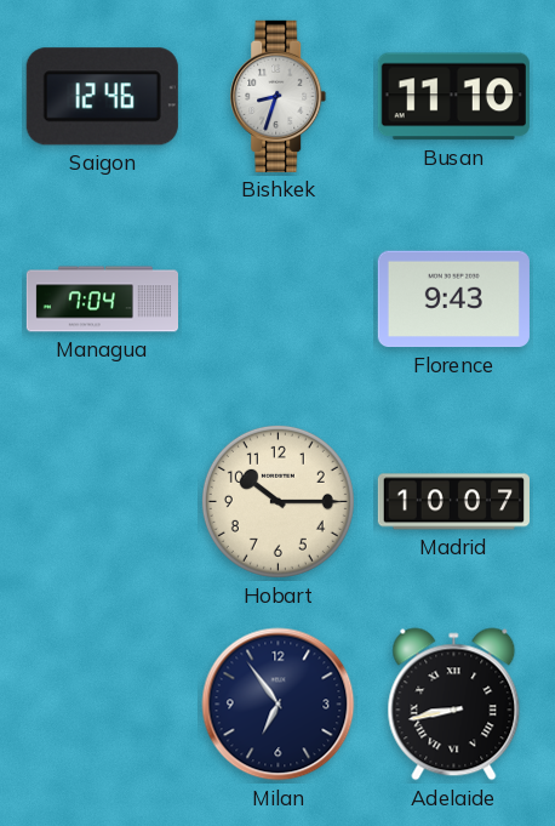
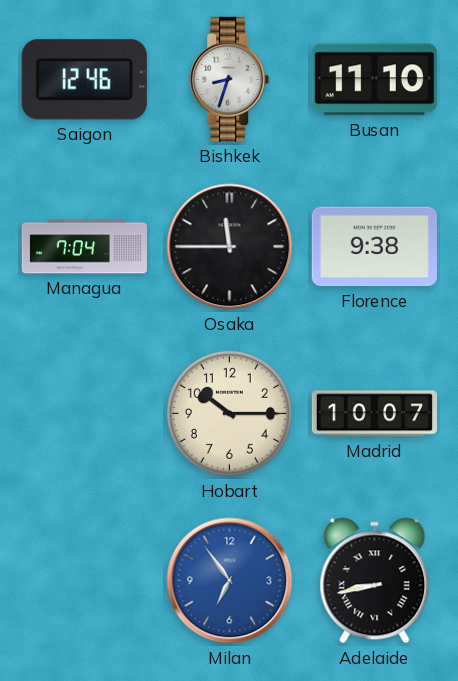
Osaka: none -> 11:45
Florence: 9:43 -> 9:38
Milan dial: navy -> blue
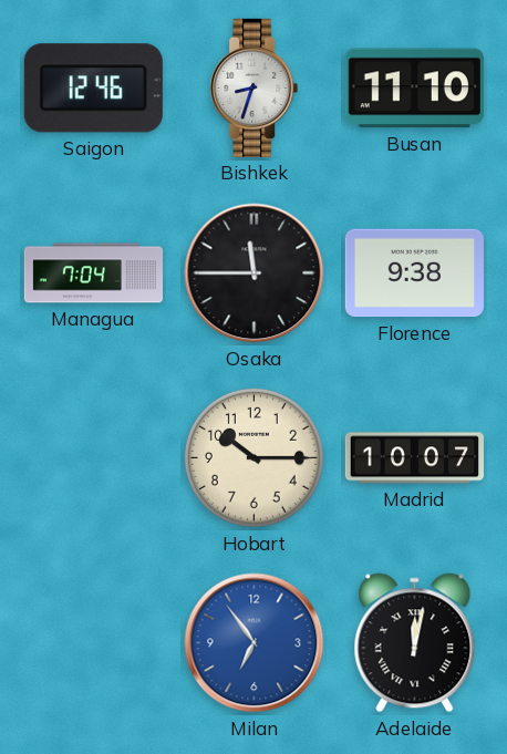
Adelaide: 8:43 -> 12:02
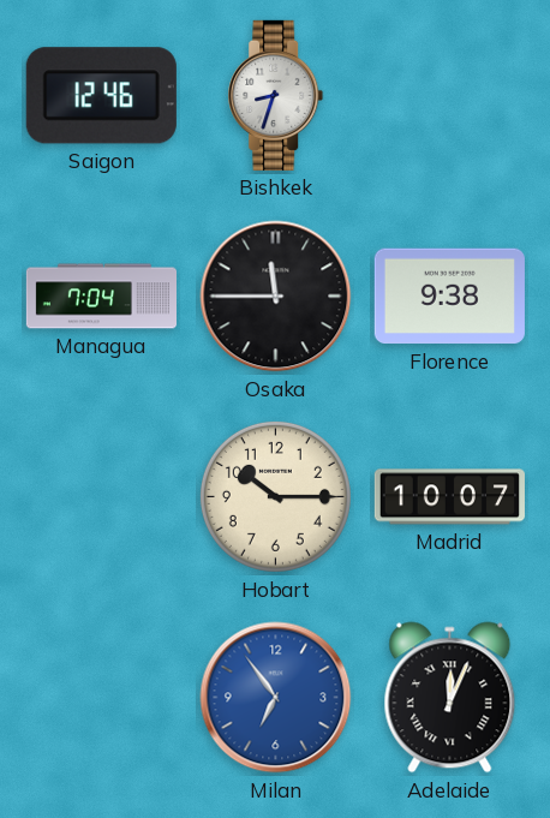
Busan: 11:10 -> none
Adelaide: 12:02 -> 12:04
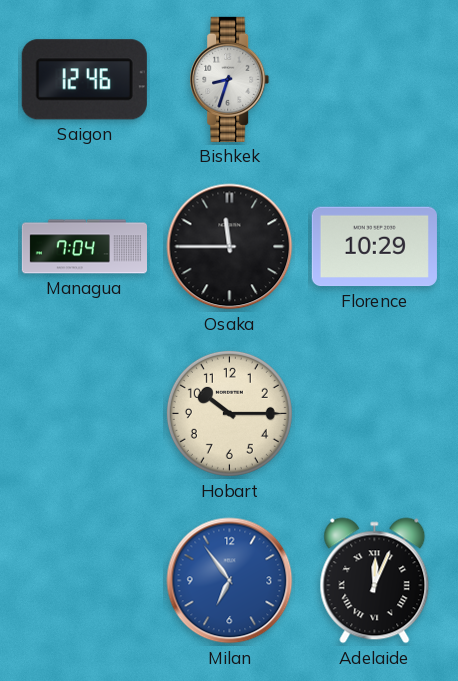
Florence: 9:38 -> 10:29
Madrid: 10:07 -> none
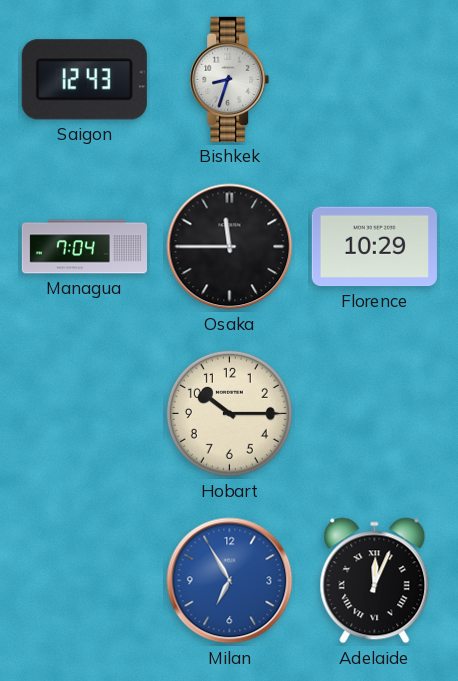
Saigon: 12:46 -> 12:43
Milan: 6:54 -> 6:55
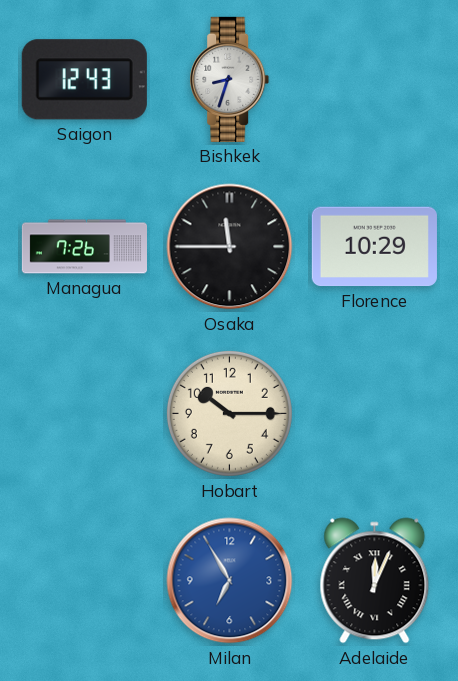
Managua: 7:04 -> 7:26
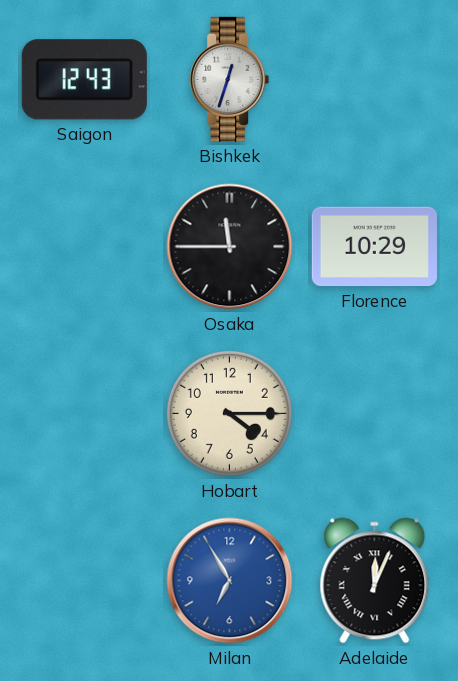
Bishkek: 8:33 -> 12:33
Managua: 7:26 -> none
Hobart: 10:15 -> 4:15
